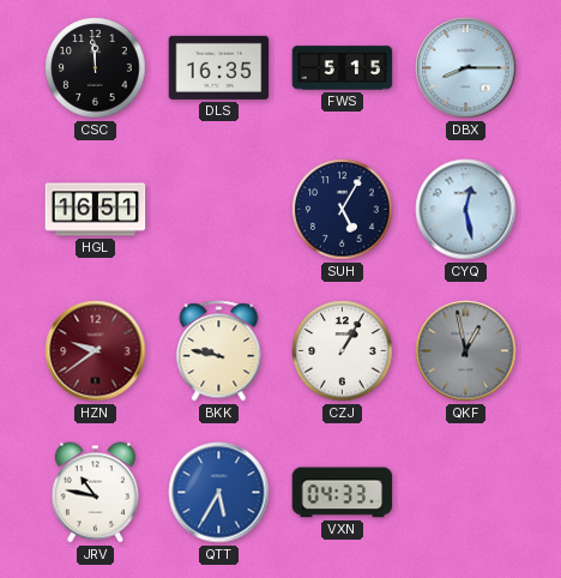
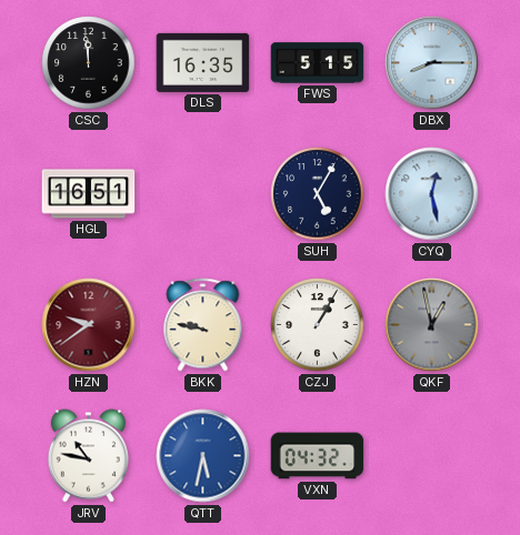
QTT: 5:35 -> 5:32
VXN: 04:33 -> 04:32
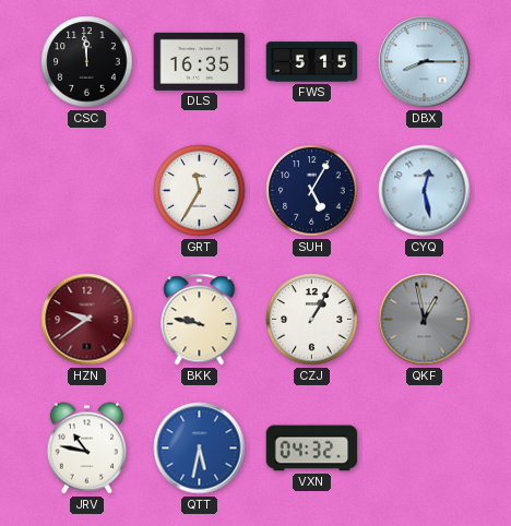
HGL: 16:51 -> none
GRT: none -> 11:35
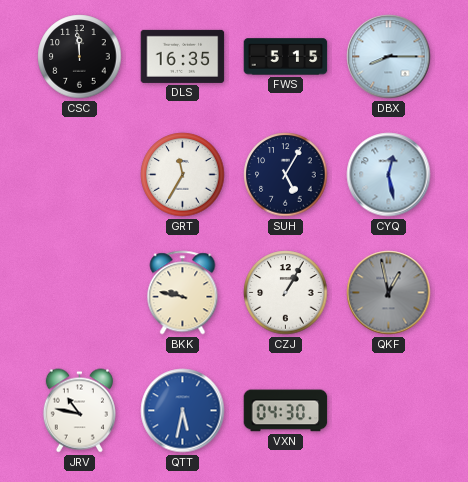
HZN: 9:39 -> none
VXN: 04:32 -> 04:30
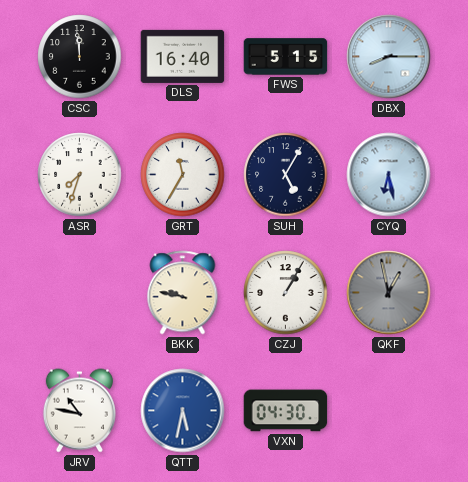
DLS: 16:35 -> 16:40
ASR: none -> 7:33
CYQ: 12:28 -> 6:28
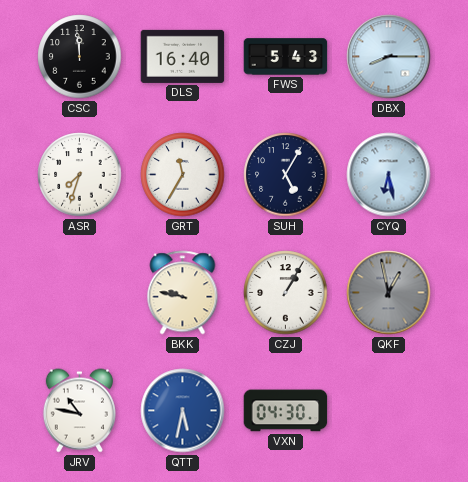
FWS: 5:15 -> 5:43
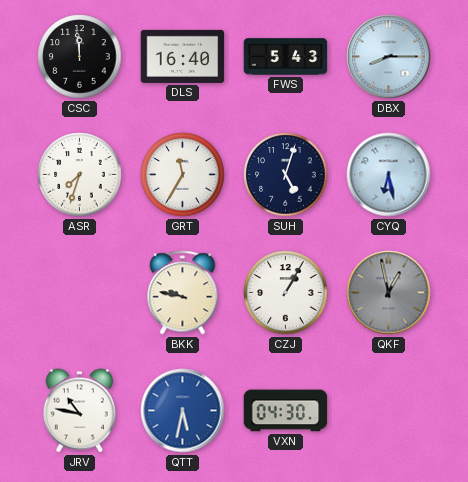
SUH: 5:05 -> 5:03
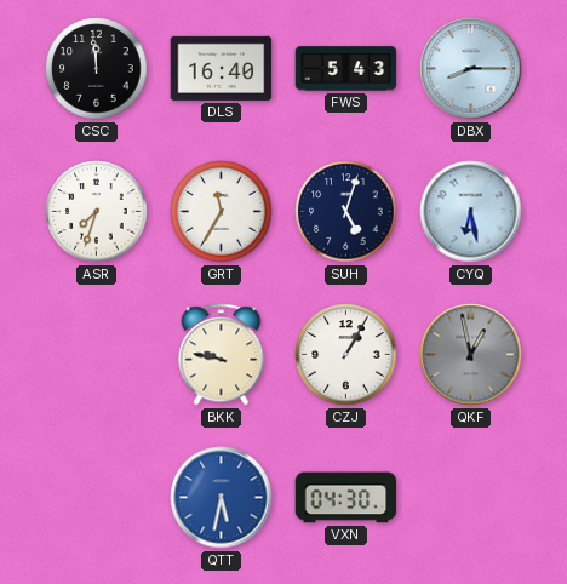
JRV: 10:47 -> none
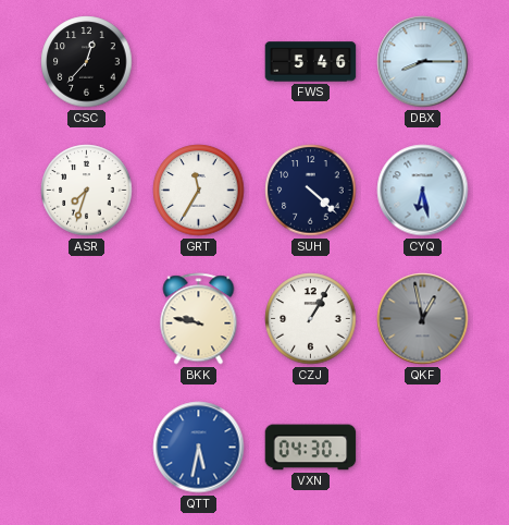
CSC: 11:59 -> 12:37
DLS: 16:40 -> none
FWS: 5:43 -> 5:46
SUH: 5:03 -> 4:22
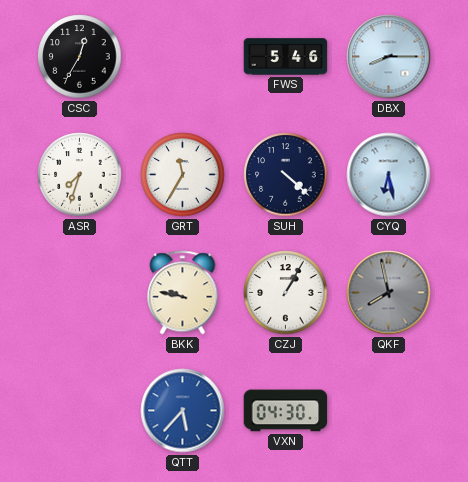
CSC: 12:37 -> 12:35
QKF: 12:58 -> 7:58
QTT: 5:32 -> 5:37
